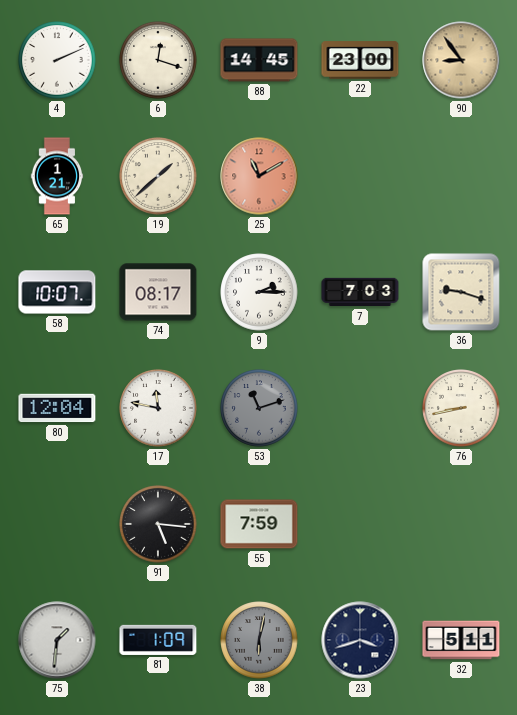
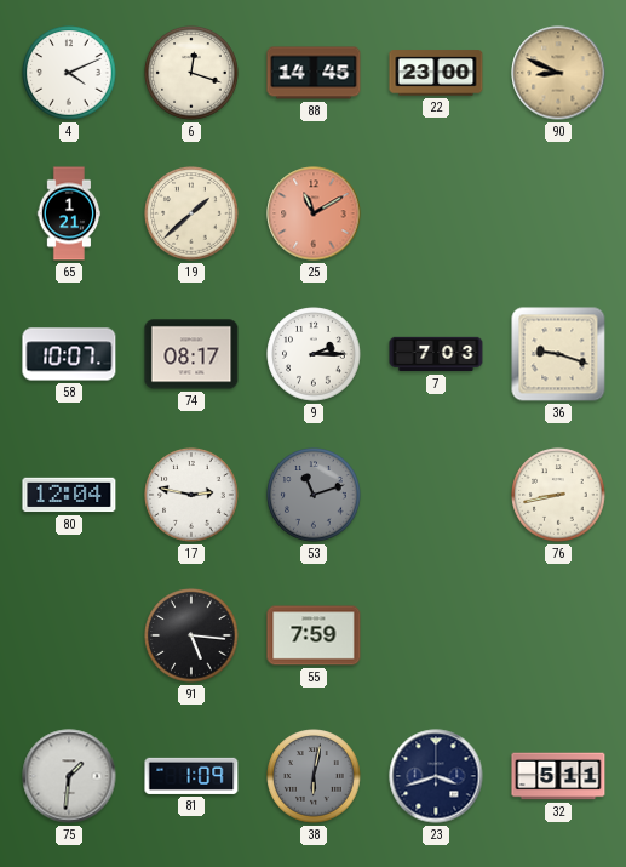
4: 2:11 -> 4:11
90: 8:54 -> 8:49
17: 11:47 -> 2:47
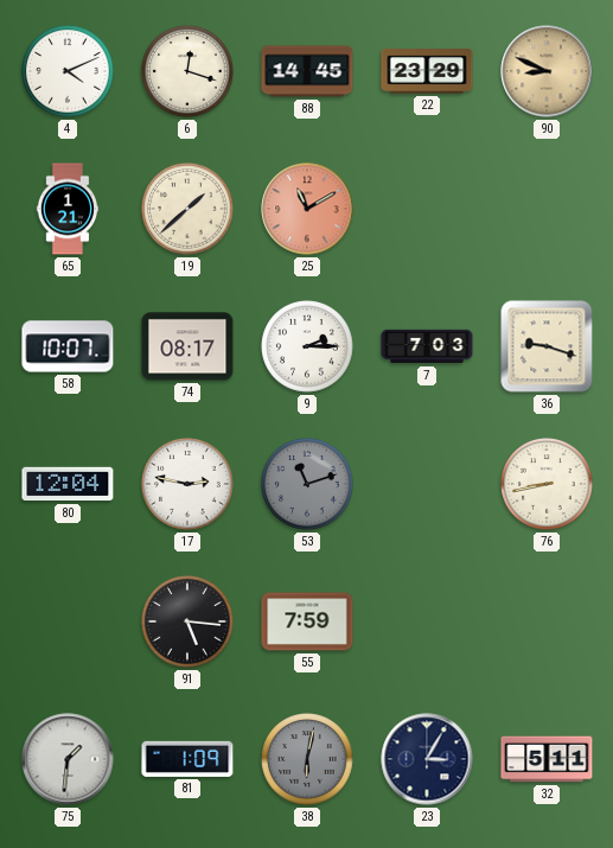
22: 23:00 -> 23:29
23: 3:42 -> 3:05
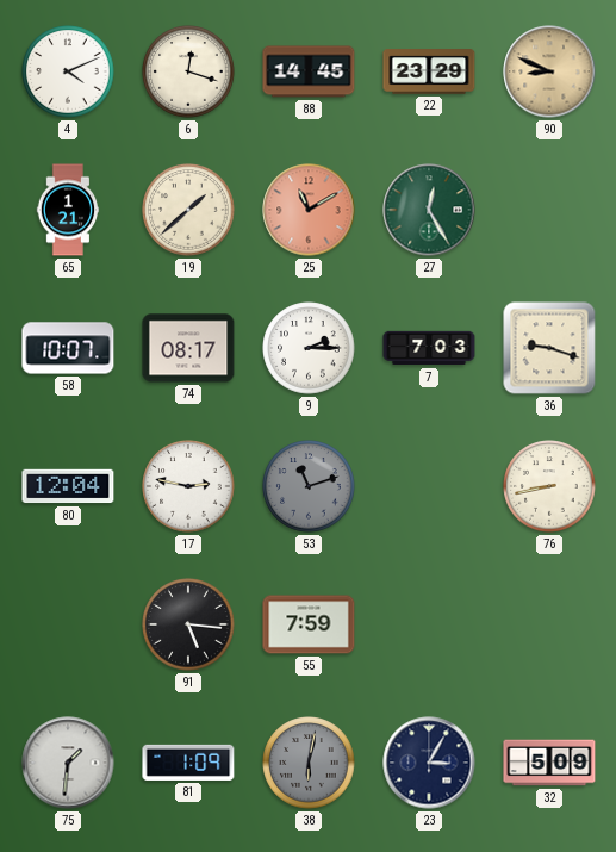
27: none -> 12:25
32: 5:11 -> 5:09
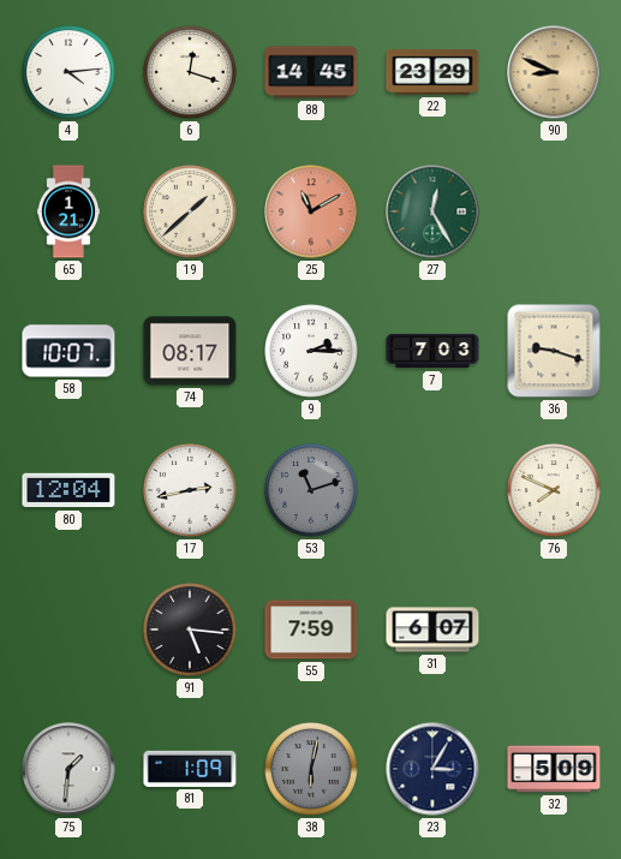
4: 4:11 -> 4:14
17: 2:47 -> 2:43
76: 8:43 -> 7:49
31: none -> 6:07
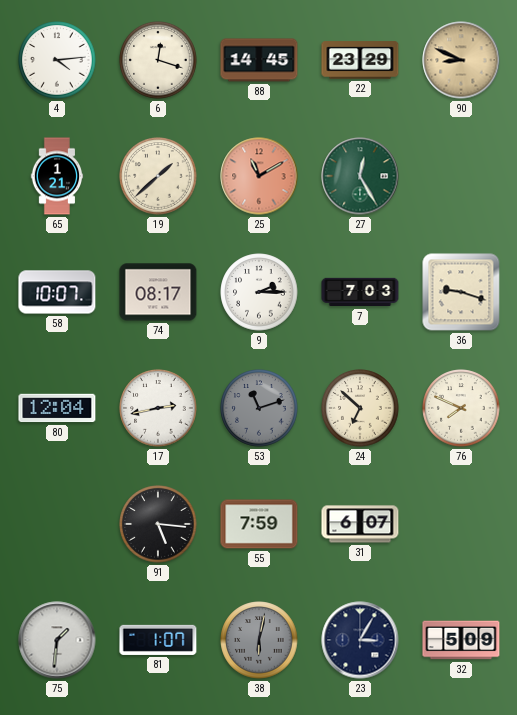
24: none -> 6:52
81: 1:09 -> 1:07
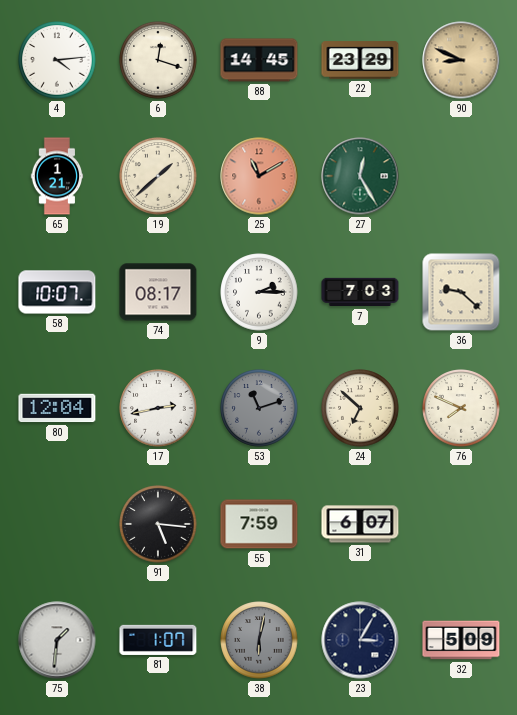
36: 9:18 -> 9:22
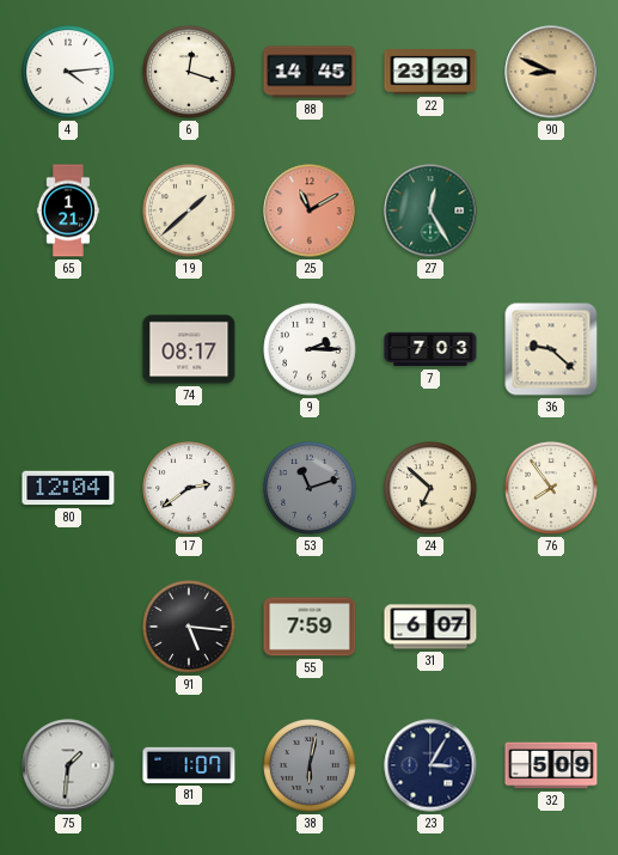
58: 10:07 -> none
17: 2:43 -> 2:39
76: 7:49 -> 7:54
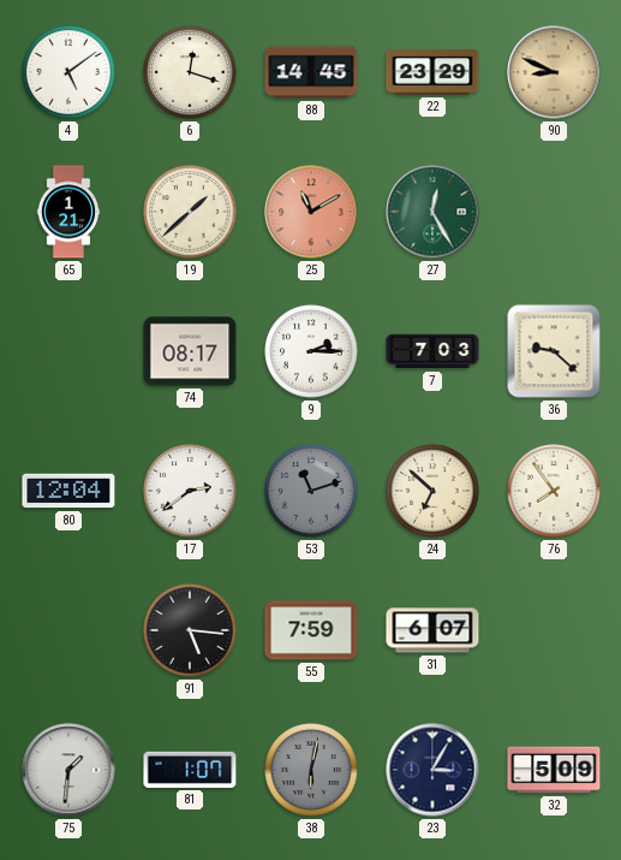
4: 4:14 -> 5:09
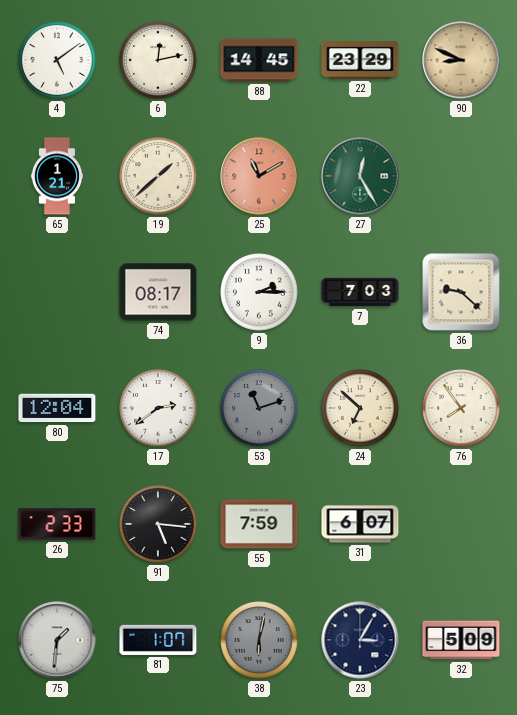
6: 12:18 -> 12:13
26: none -> 2:33
